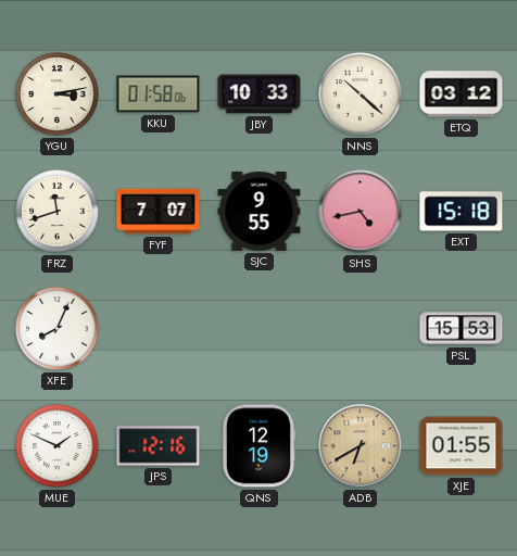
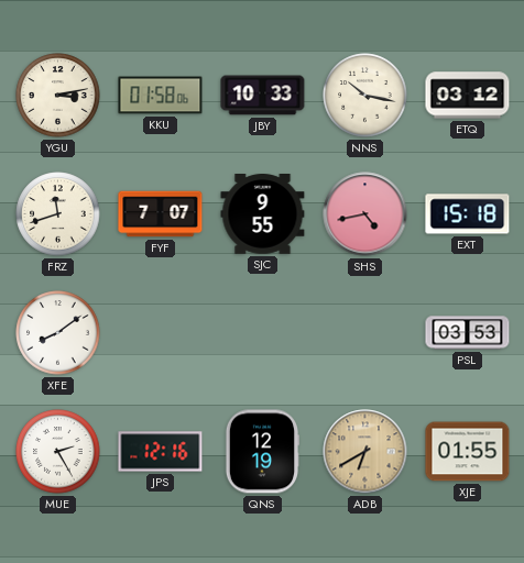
NNS: 10:22 -> 10:17
XFE: 8:04 -> 8:09
PSL: 15:53 -> 03:53
MUE: 1:49 -> 2:25
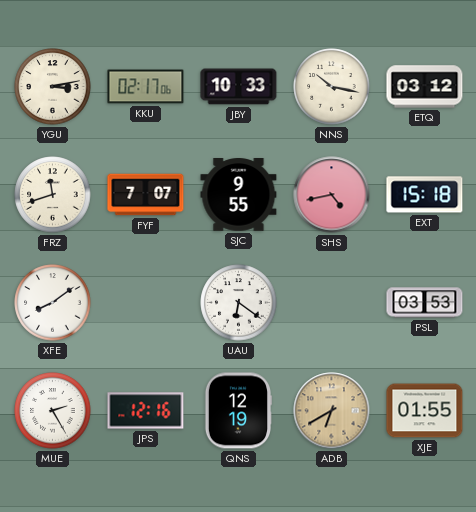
KKU: 01:58 -> 02:17
UAU: none -> 6:21
